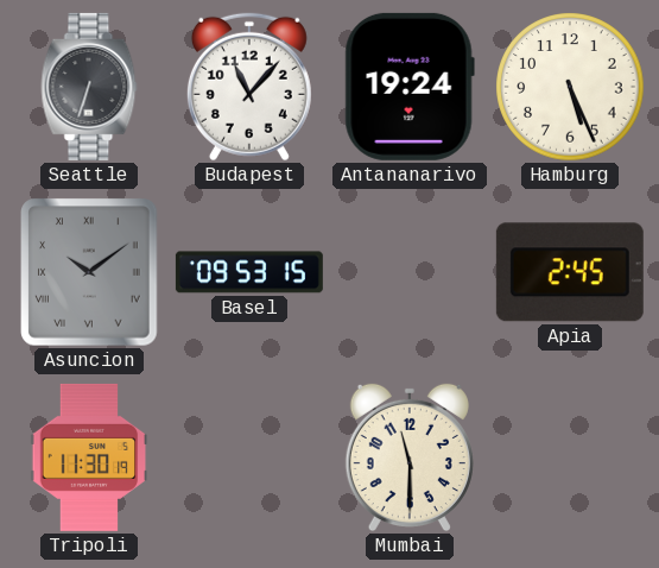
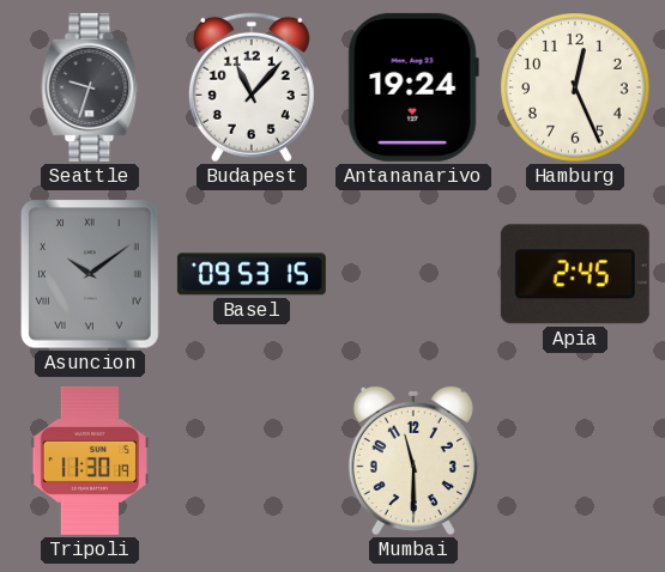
Seattle: 6:33 -> 9:33
Hamburg: 5:26 -> 12:26
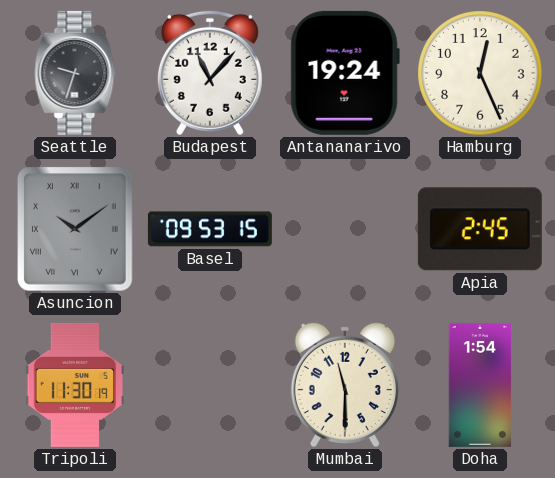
Doha: none -> 1:54
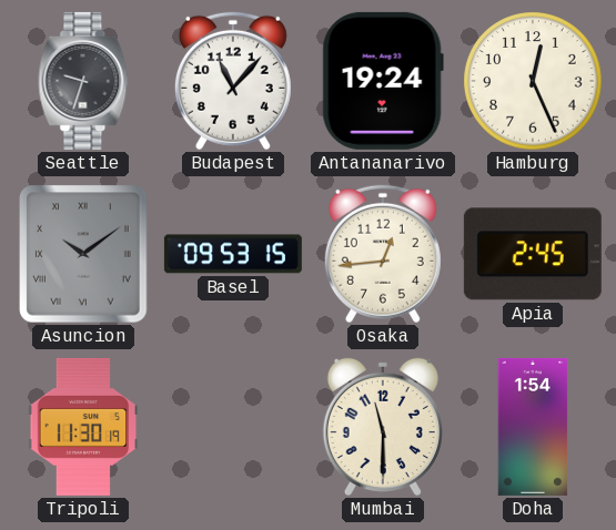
Osaka: none -> 12:44
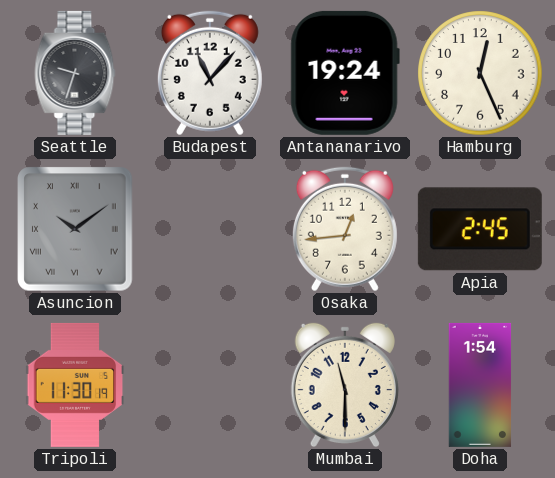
Basel: 09:53 -> none
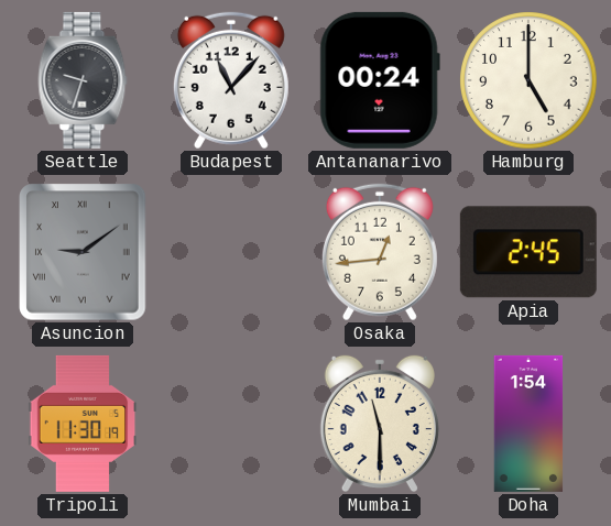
Antananarivo: 19:24 -> 00:24
Hamburg: 12:26 -> 5:00
Asuncion: 10:09 -> 9:09
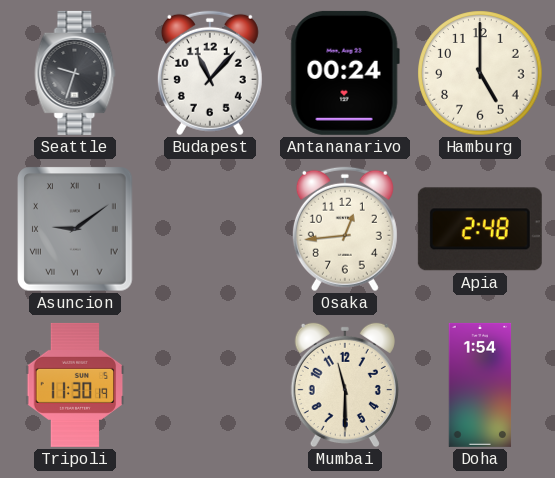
Apia: 2:45 -> 2:48
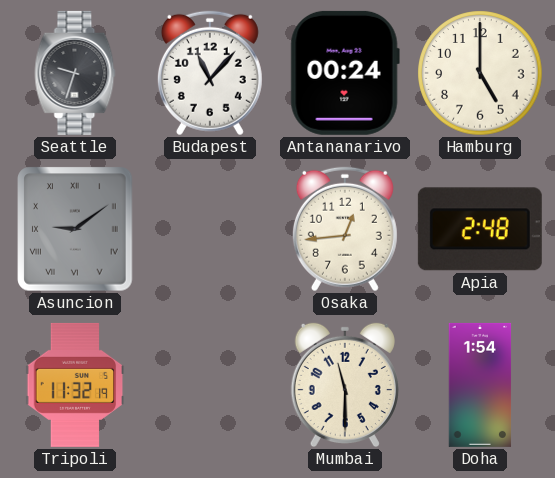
Tripoli: 11:30 -> 11:32
